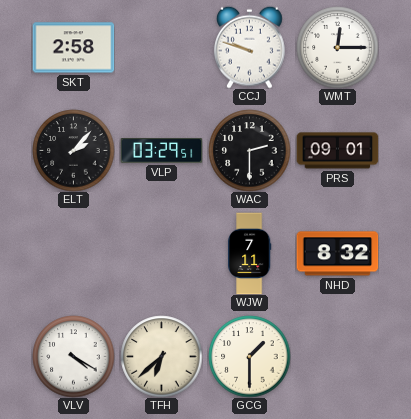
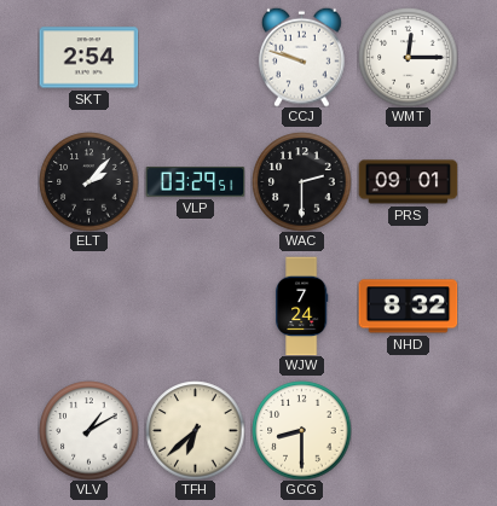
SKT: 2:58 -> 2:54
WJW: 7:11 -> 7:24
VLV: 4:20 -> 1:10
GCG: 1:30 -> 8:30
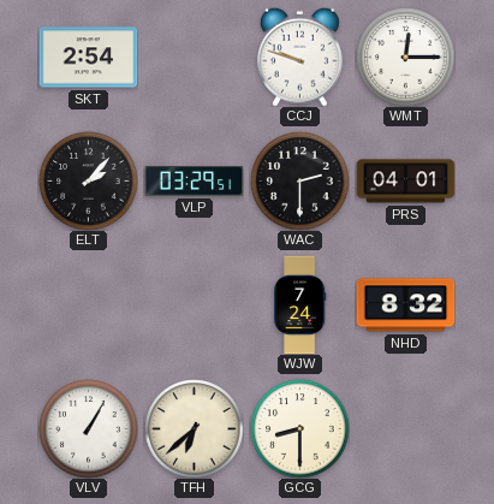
PRS: 09:01 -> 04:01
VLV: 1:10 -> 1:05
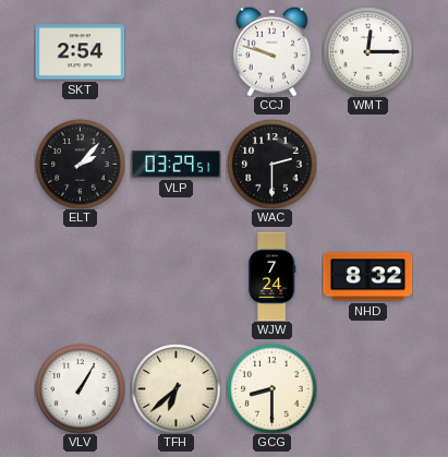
PRS: 04:01 -> none
